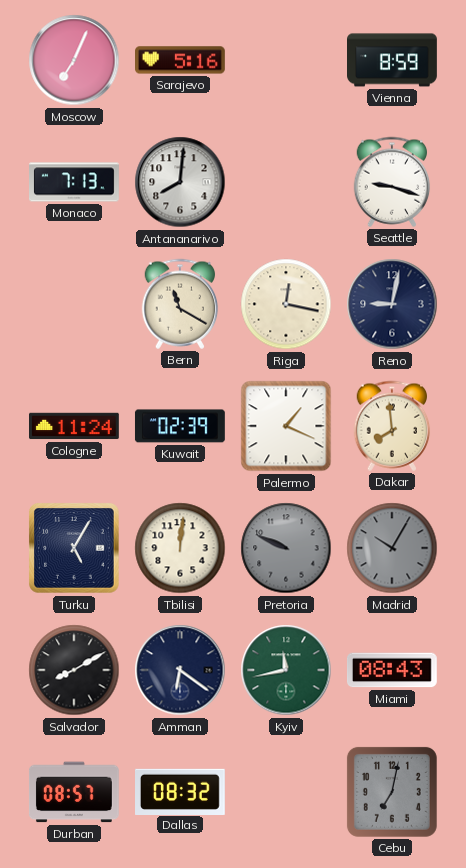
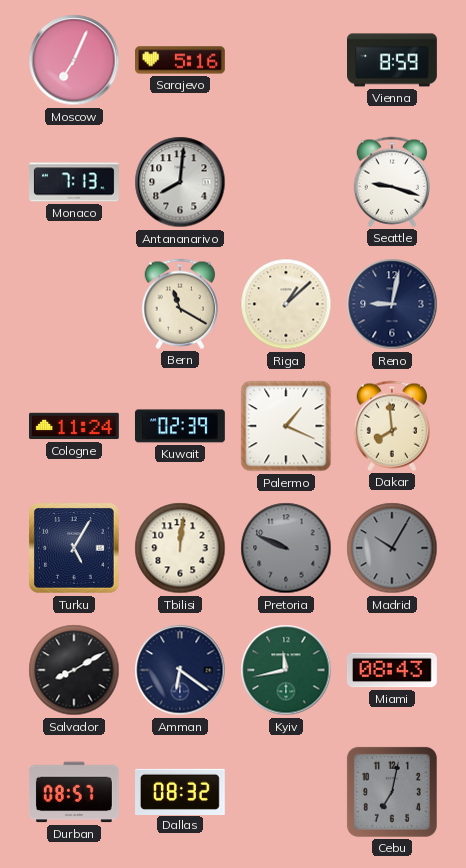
Riga: 12:17 -> 1:08
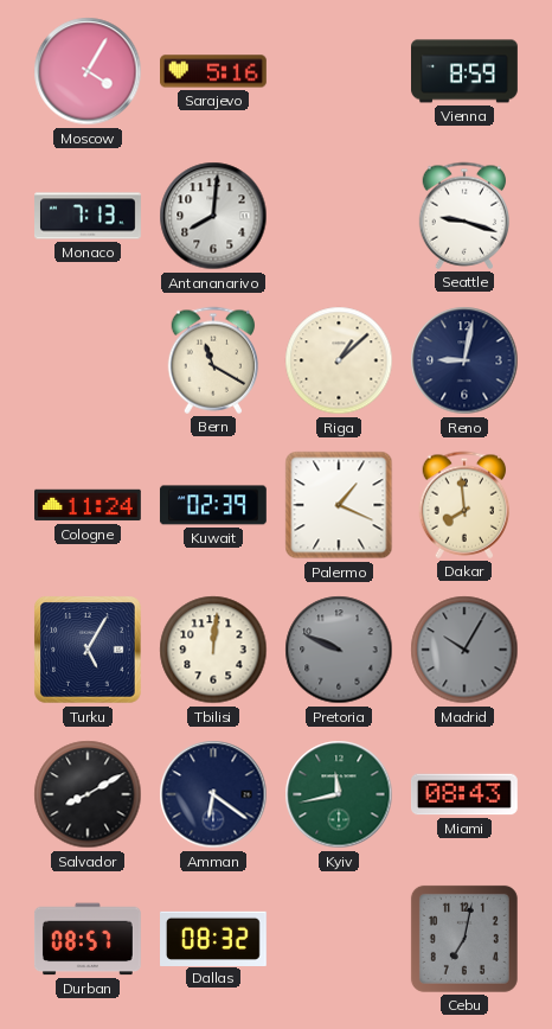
Moscow: 7:04 -> 4:05
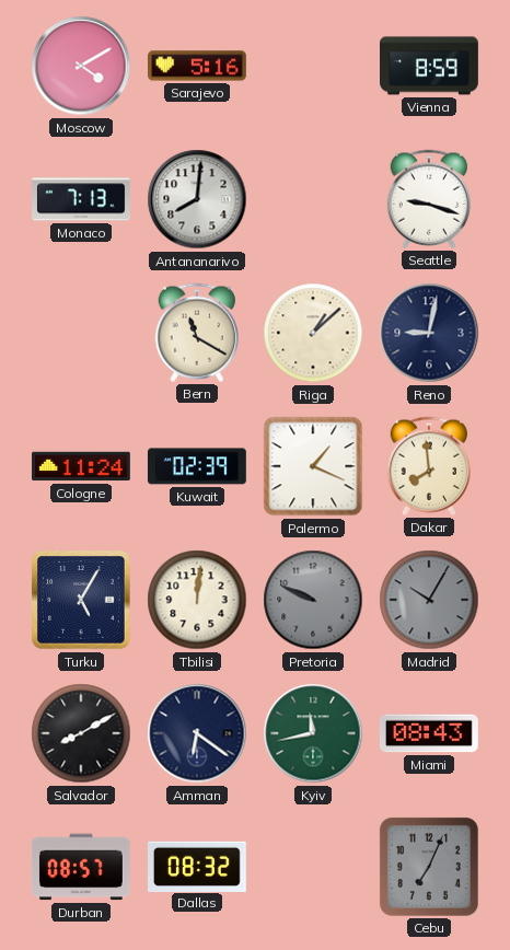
Moscow: 4:05 -> 4:10
Cebu: 7:02 -> 7:04
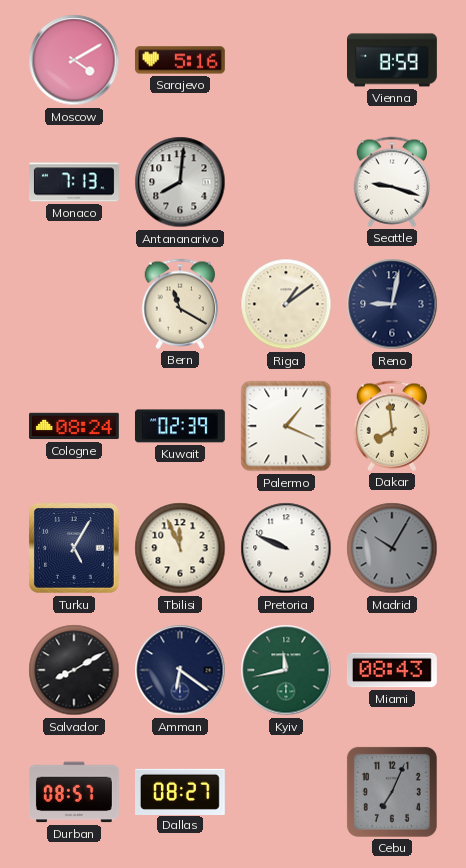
Riga: 1:08 -> 1:09
Cologne: 11:24 -> 08:24
Tbilisi: 12:01 -> 11:56
Pretoria dial: grey -> white
Dallas: 08:32 -> 08:27
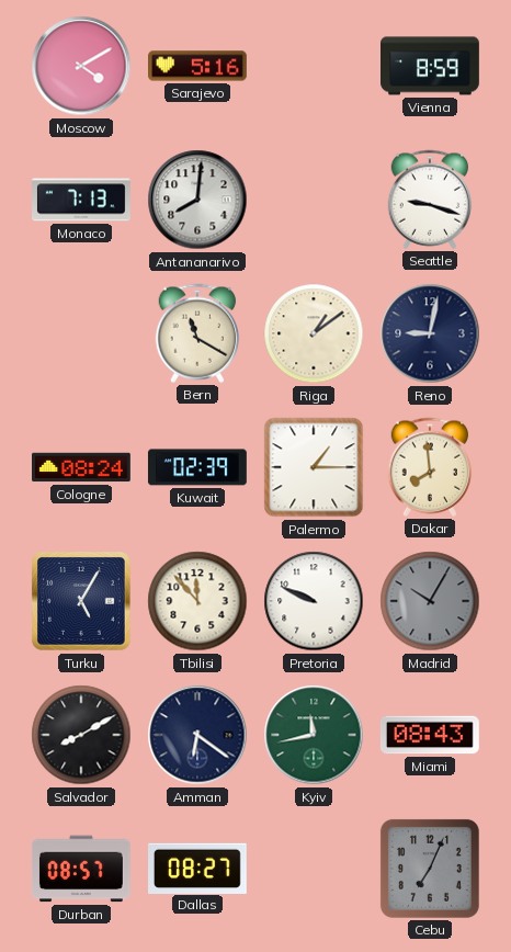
Palermo: 1:19 -> 1:15
Tbilisi: 11:56 -> 11:53
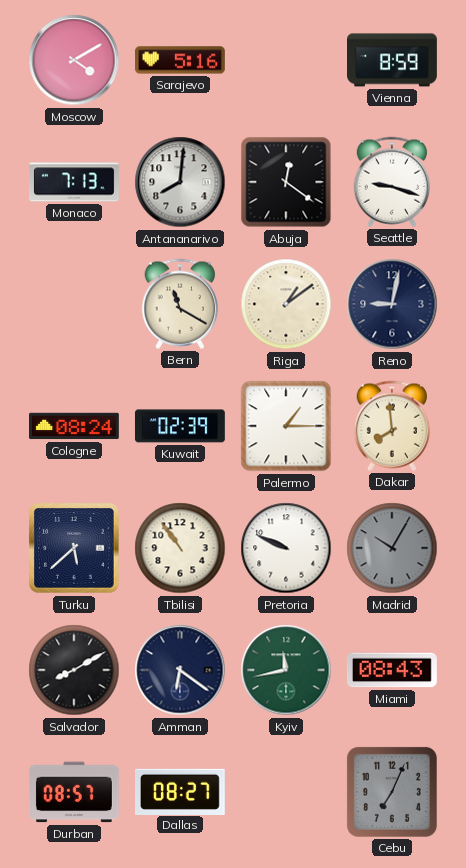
Abuja: none -> 12:21
Turku: 5:05 -> 5:38
Tbilisi: 11:53 -> 10:54
